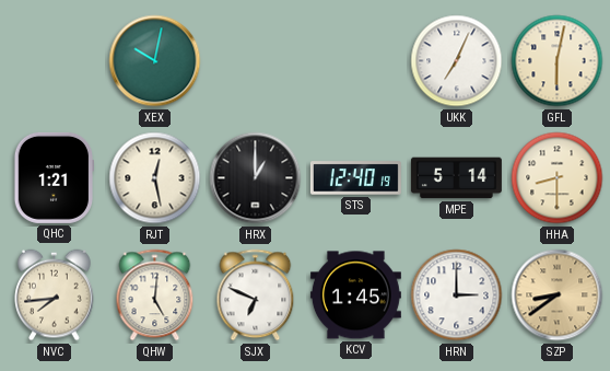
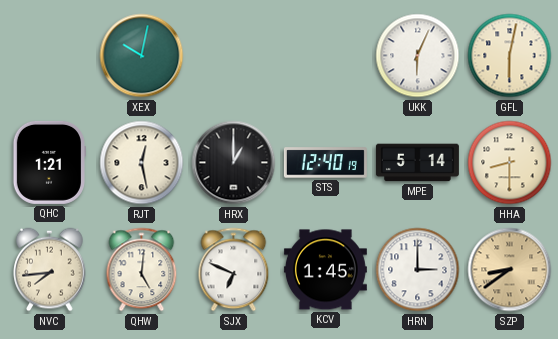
UKK: 7:04 -> 6:04
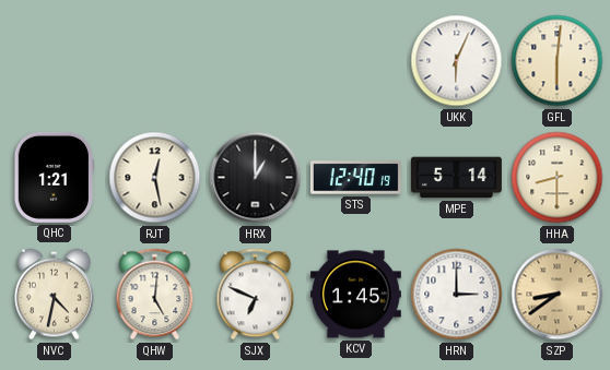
XEX: 10:02 -> none
GFL: 6:02 -> 6:01
NVC: 7:44 -> 4:32
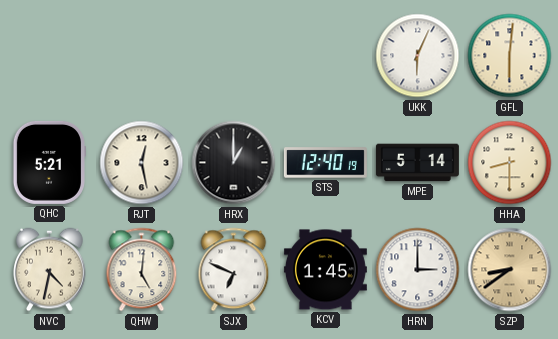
QHC: 1:21 -> 5:21
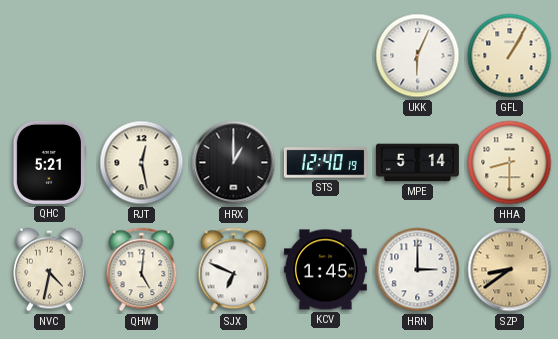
GFL: 6:01 -> 1:05
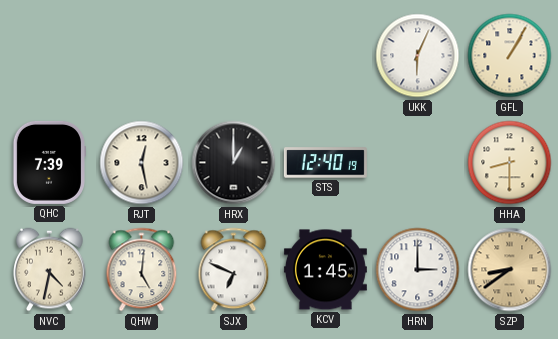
QHC: 5:21 -> 7:39
MPE: 5:14 -> none
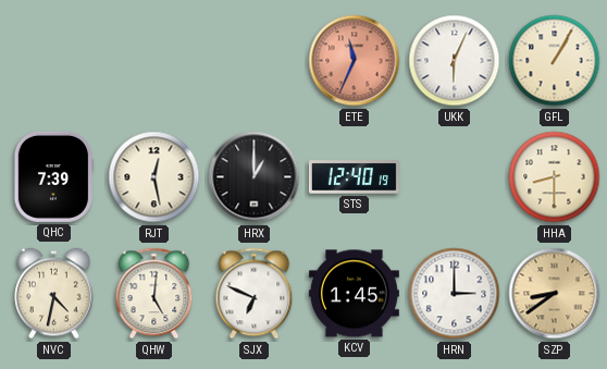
ETE: none -> 11:34
